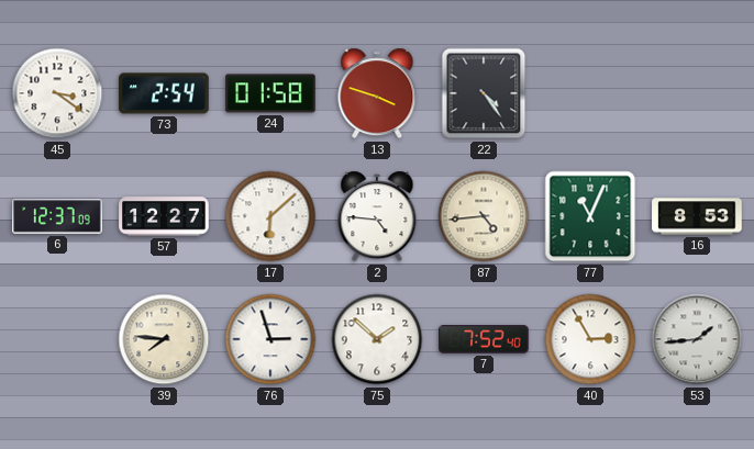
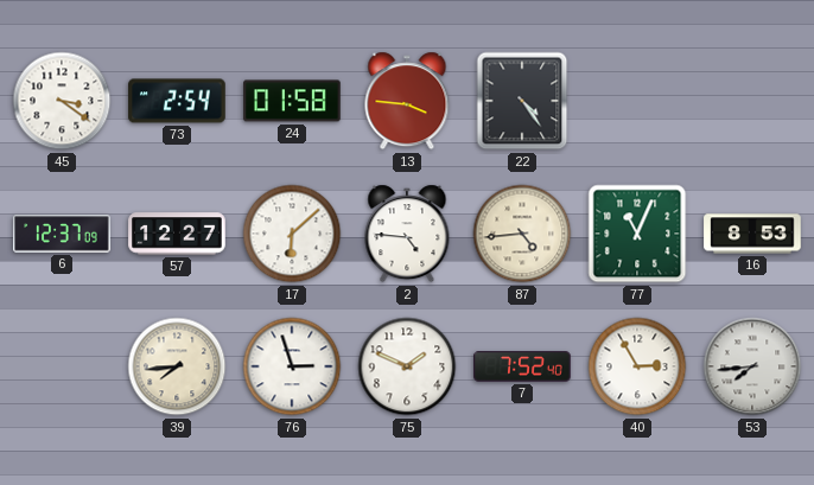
13: 3:48 -> 3:46
39: 7:46 -> 7:44
75: 1:52 -> 1:49
53: 1:44 -> 7:44
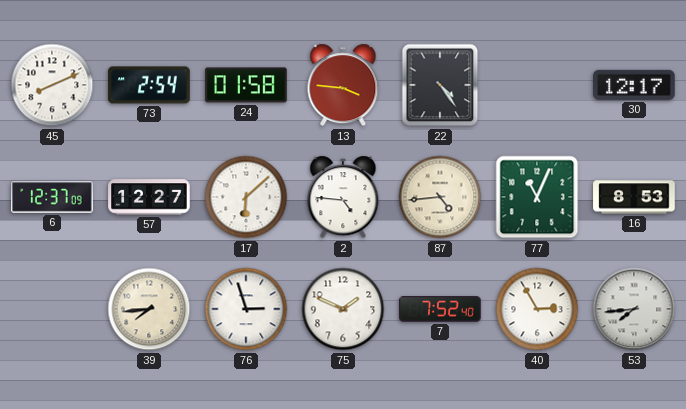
45: 3:21 -> 8:11
30: none -> 12:17
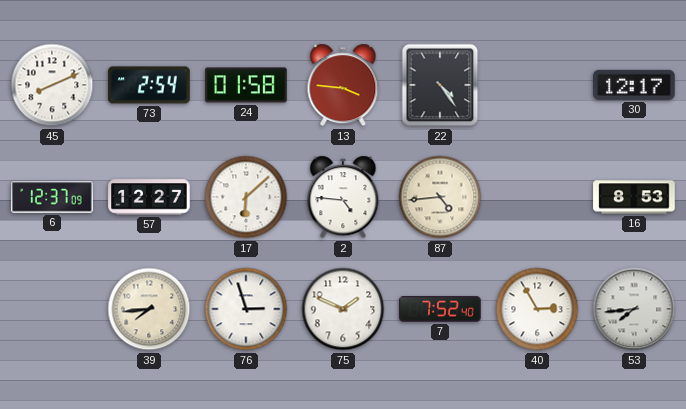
77: 11:04 -> none
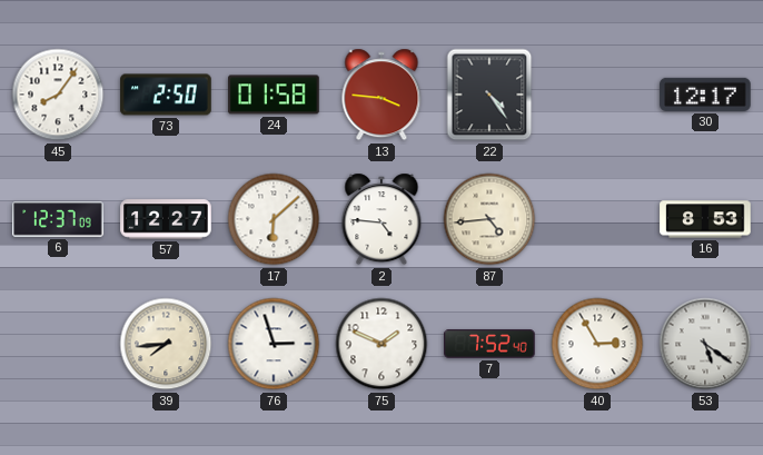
45: 8:11 -> 8:06
73: 2:54 -> 2:50
53: 7:44 -> 5:21
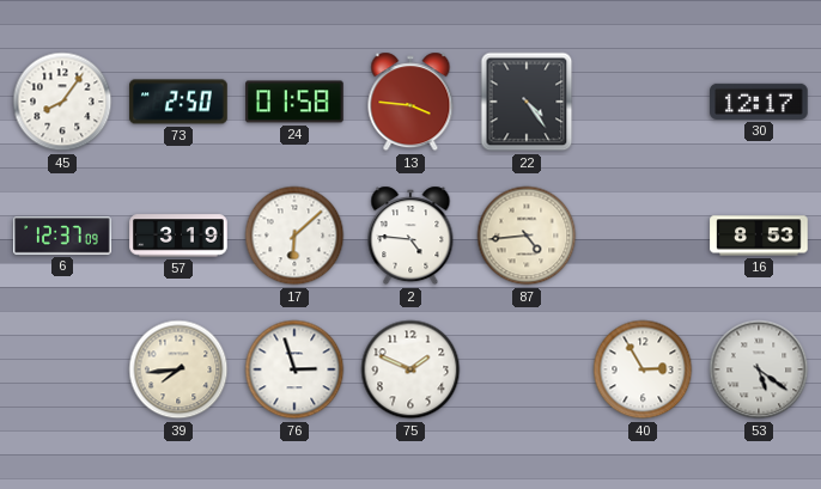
57: 12:27 -> 3:19
7: 7:52 -> none
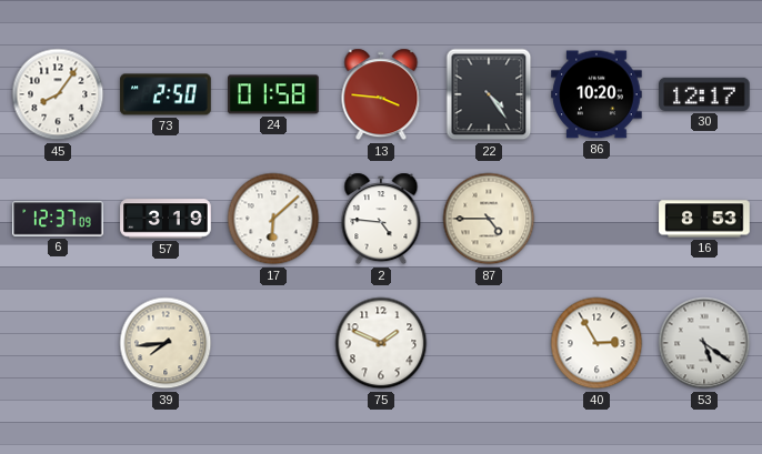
86: none -> 10:20
87: 4:44 -> 4:45
76: 2:57 -> none
